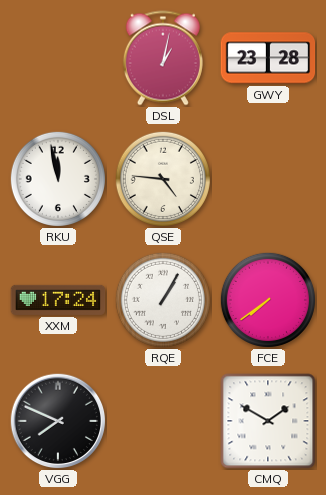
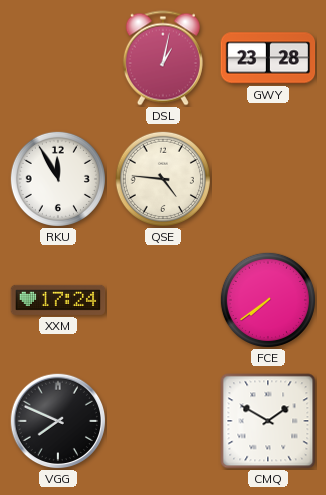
RKU: 11:58 -> 11:55
RQE: 1:05 -> none
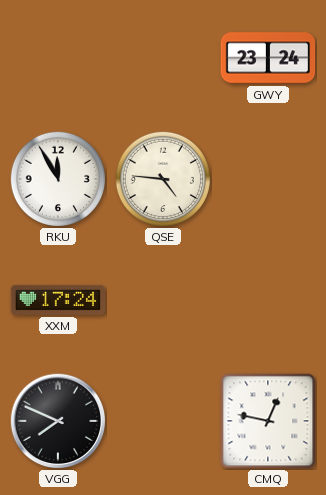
DSL: 1:02 -> none
GWY: 23:28 -> 23:24
FCE: 7:39 -> none
CMQ: 1:50 -> 12:47
